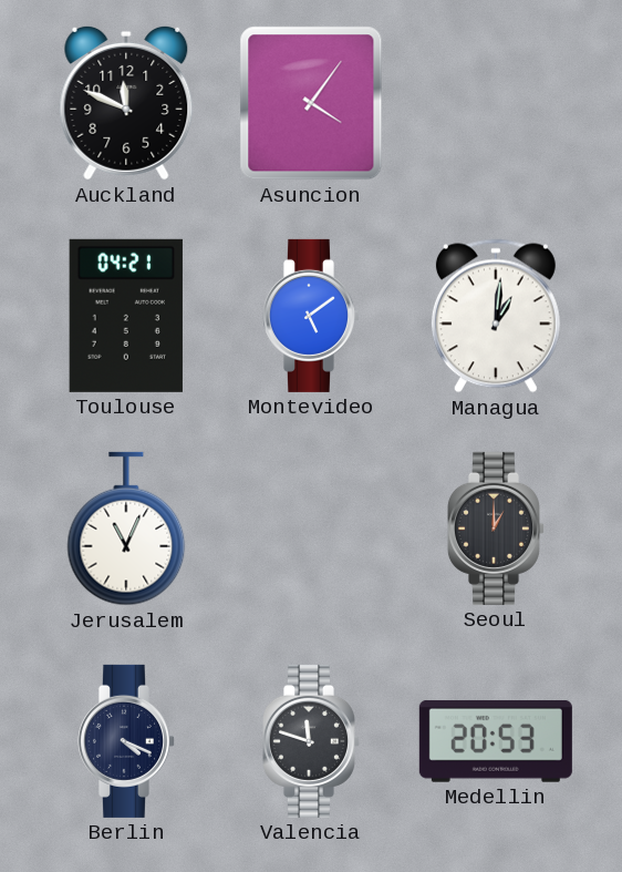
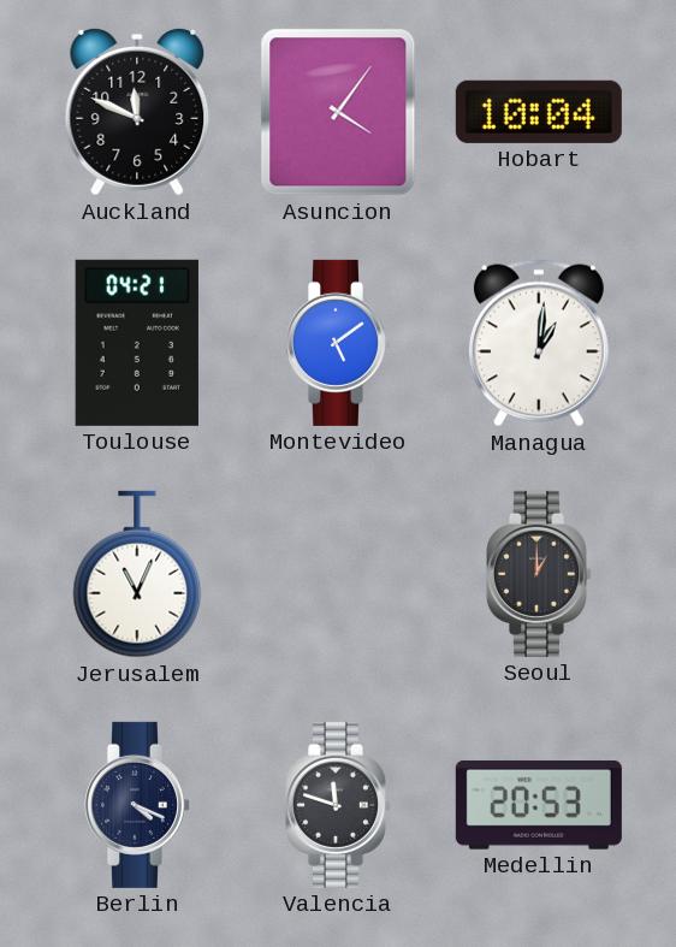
Hobart: none -> 10:04
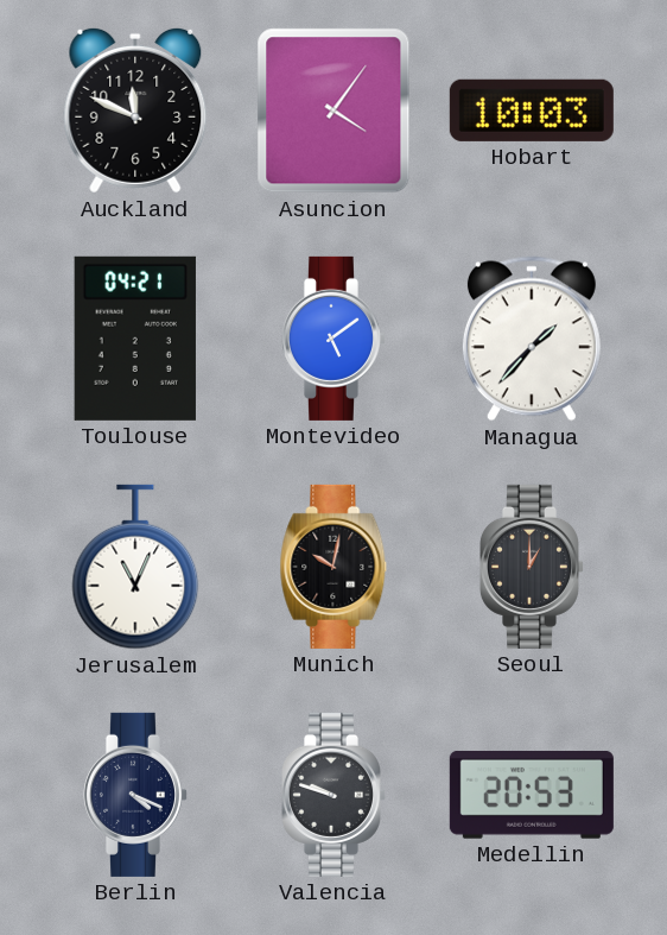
Hobart: 10:04 -> 10:03
Managua: 1:01 -> 1:37
Munich: none -> 10:02
Valencia: 11:48 -> 9:48
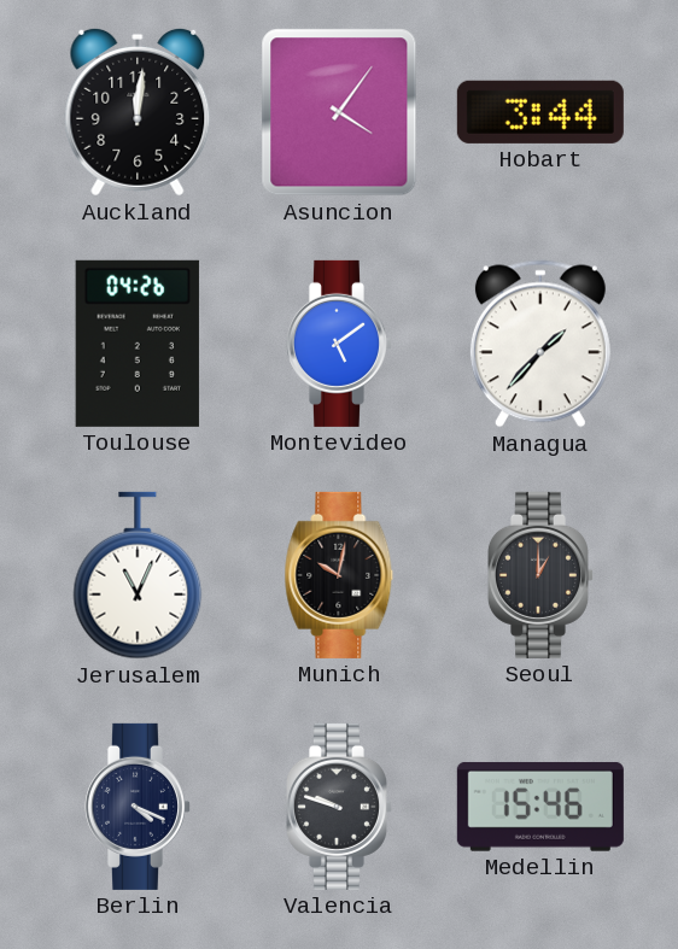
Auckland: 11:49 -> 12:01
Hobart: 10:03 -> 3:44
Toulouse: 04:21 -> 04:26
Medellin: 20:53 -> 15:46
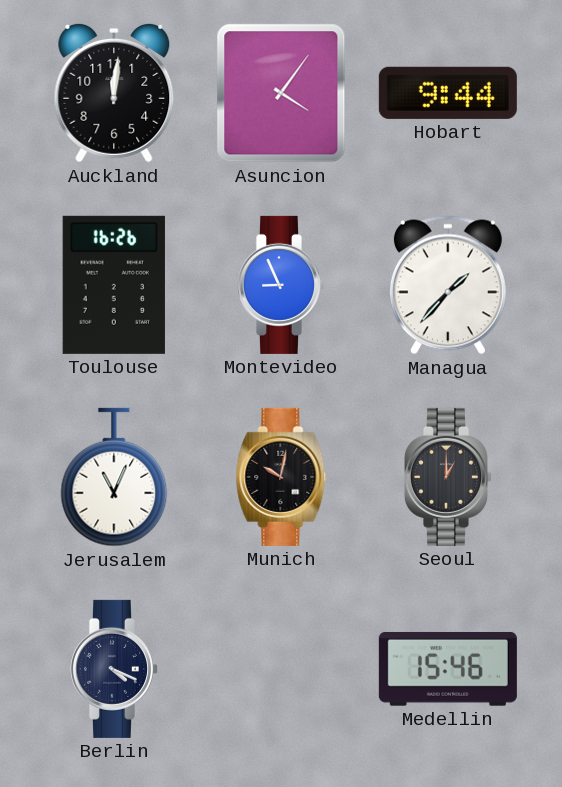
Hobart: 3:44 -> 9:44
Toulouse: 04:26 -> 16:26
Montevideo: 5:09 -> 8:56
Valencia: 9:48 -> none
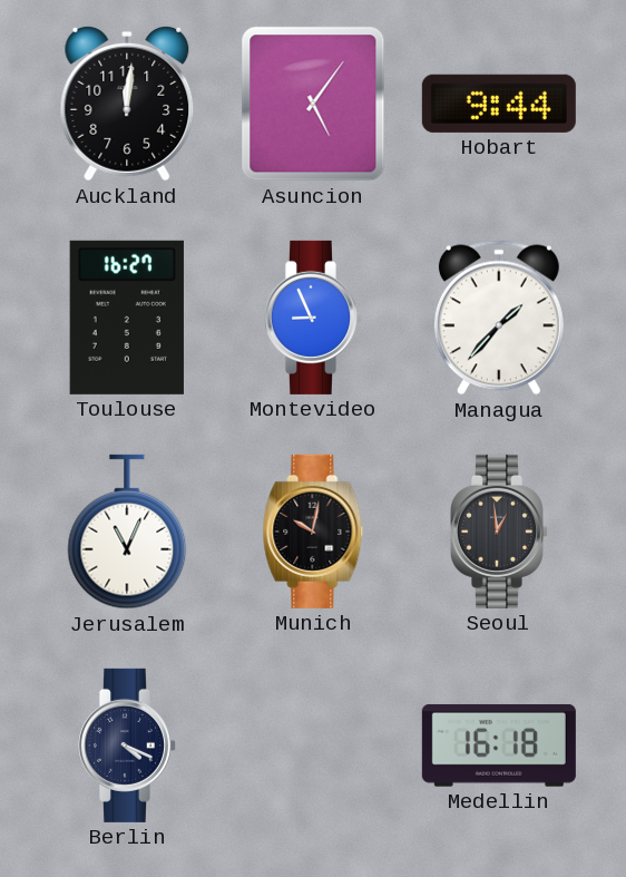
Asuncion: 4:06 -> 5:06
Toulouse: 16:26 -> 16:27
Seoul: 1:00 -> 12:59
Medellin: 15:46 -> 16:18
